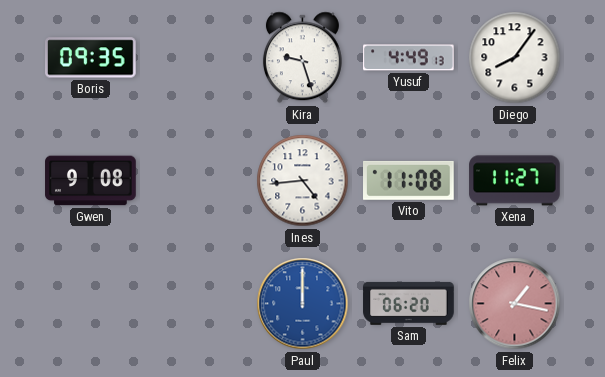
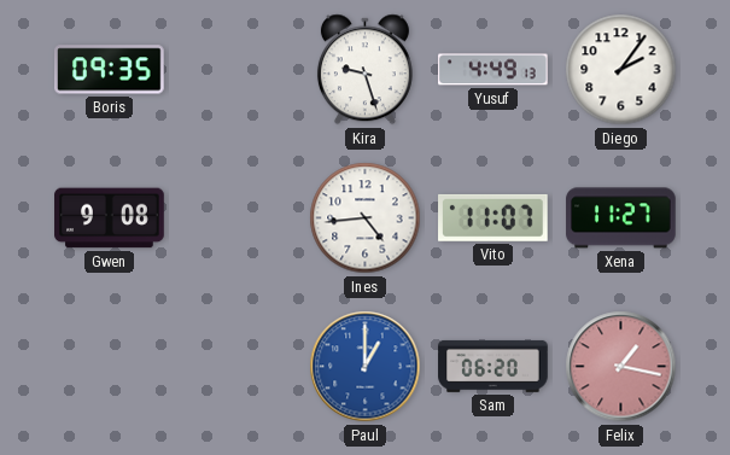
Diego: 8:06 -> 2:06
Vito: 11:08 -> 11:07
Paul: 12:00 -> 1:00
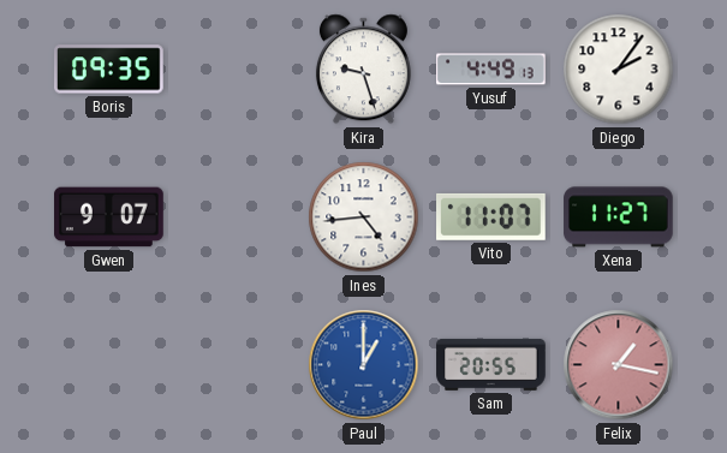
Gwen: 9:08 -> 9:07
Sam: 06:20 -> 20:55
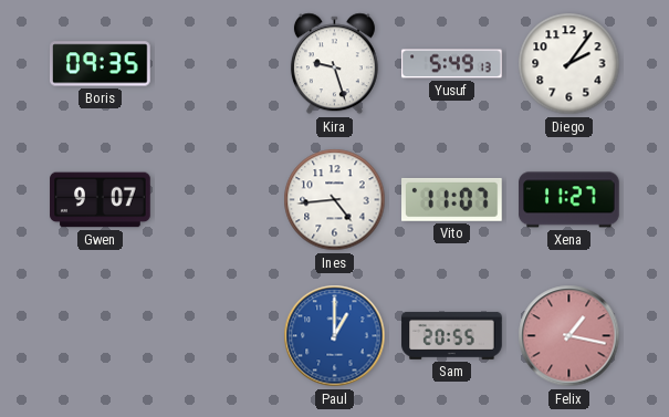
Yusuf: 4:49 -> 5:49
